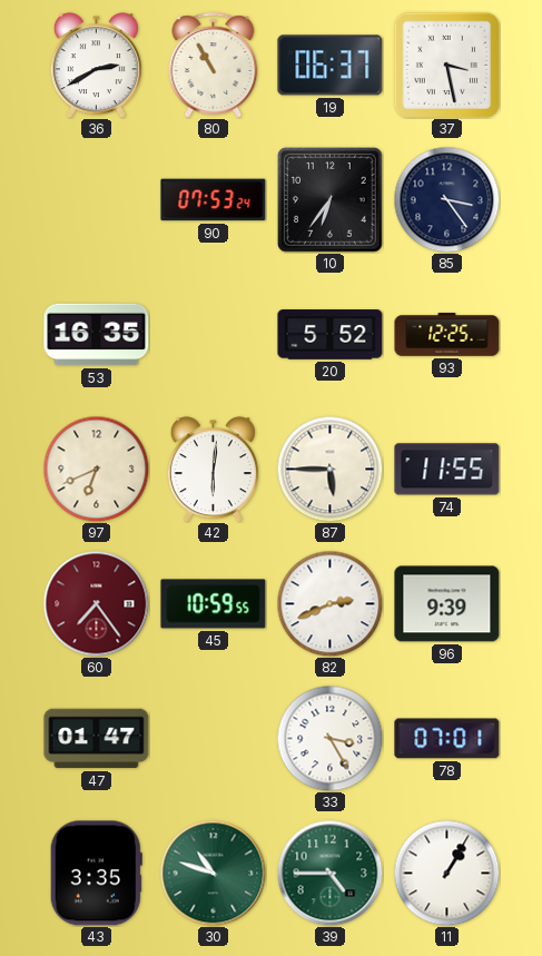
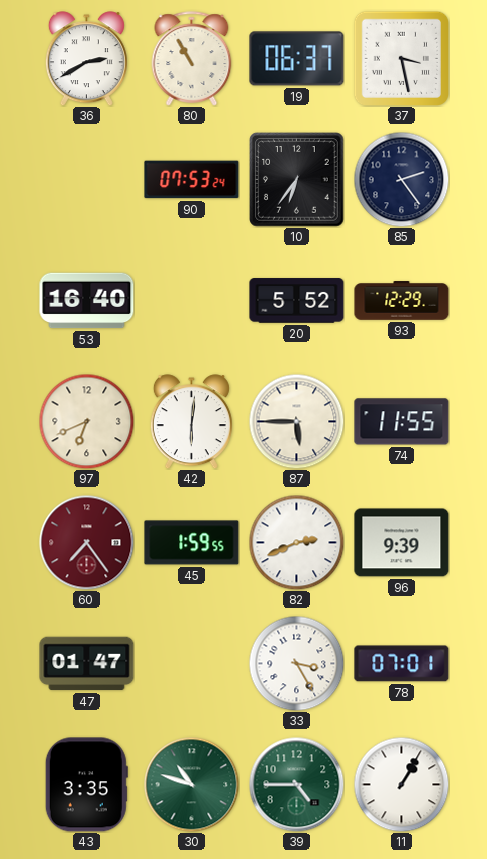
85: 3:24 -> 2:24
53: 16:35 -> 16:40
93: 12:25 -> 12:29
45: 10:59 -> 1:59
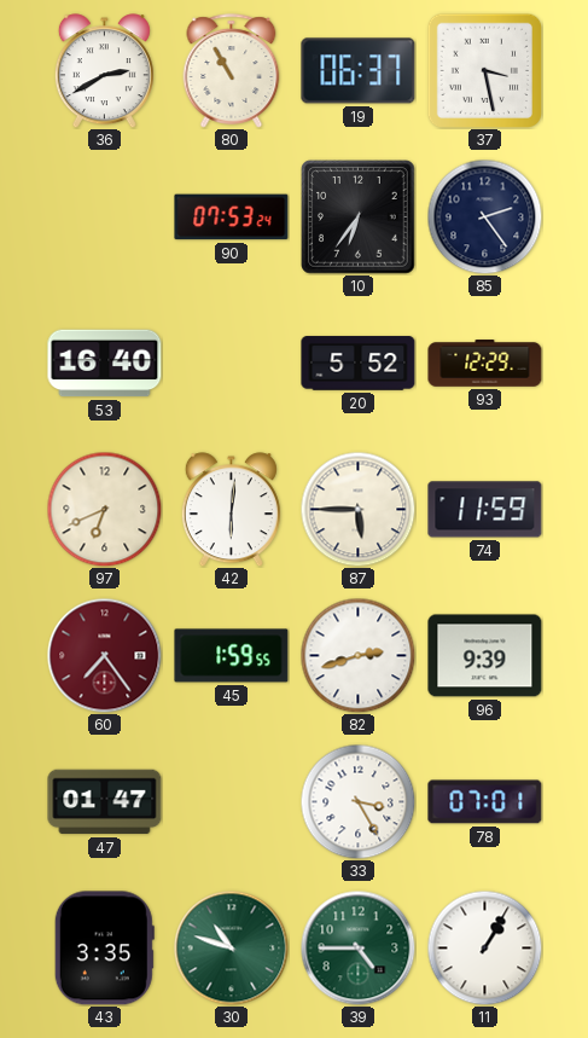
74: 11:55 -> 11:59
82: 2:41 -> 2:42
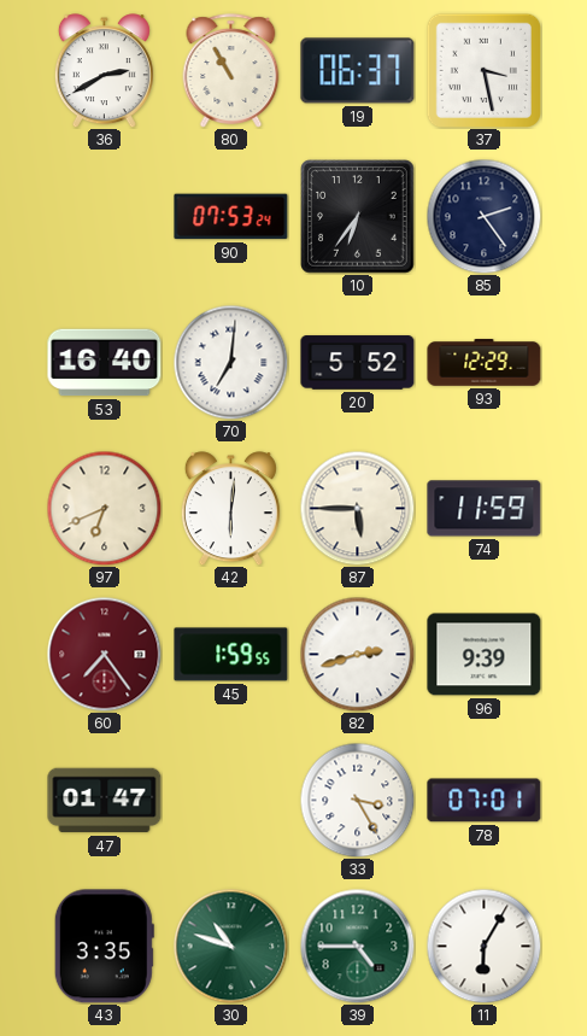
70: none -> 7:01
11: 1:05 -> 6:05
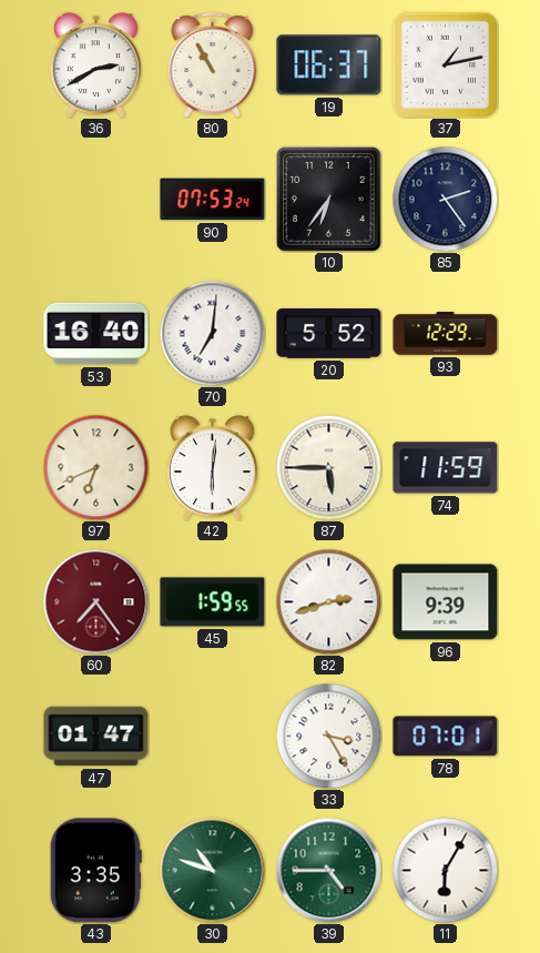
37: 3:28 -> 1:13
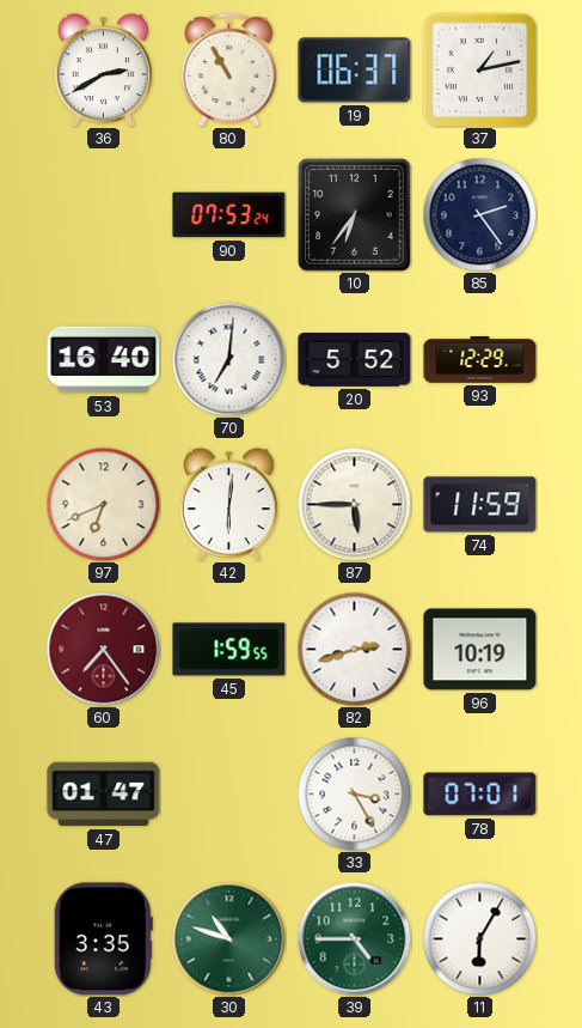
96: 9:39 -> 10:19
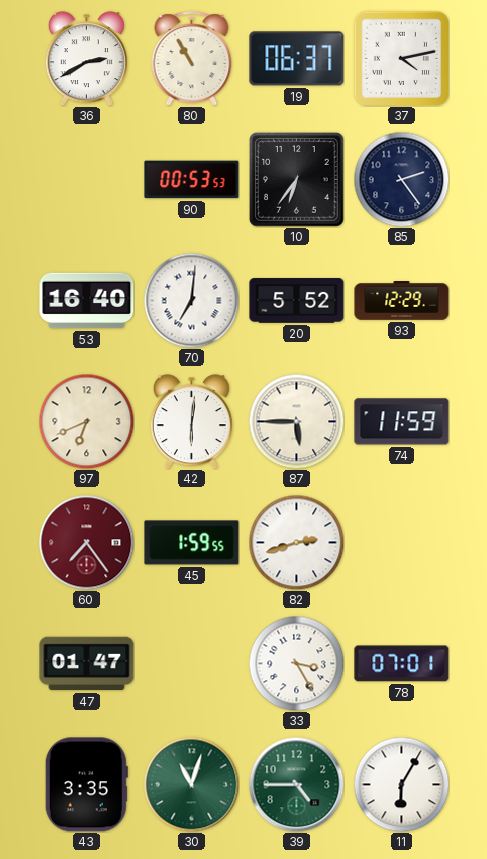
37: 1:13 -> 4:13
90: 07:53 -> 00:53
96: 10:19 -> none
30: 10:48 -> 11:03
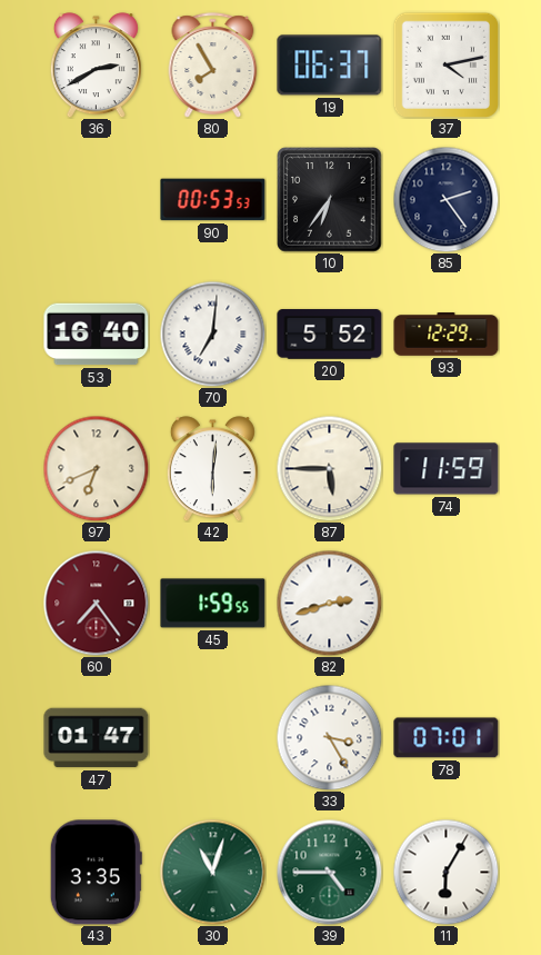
80: 10:55 -> 7:55
